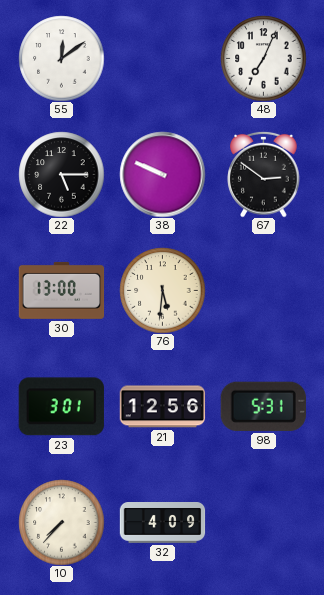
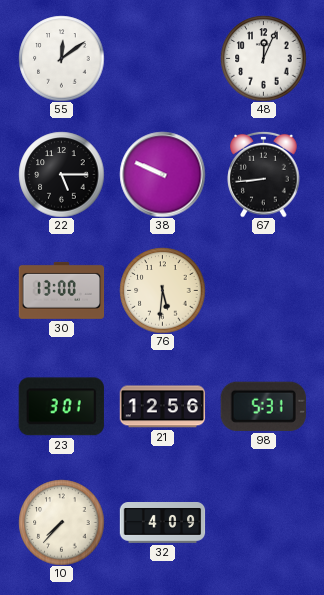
48: 7:04 -> 12:04
67: 2:51 -> 8:44
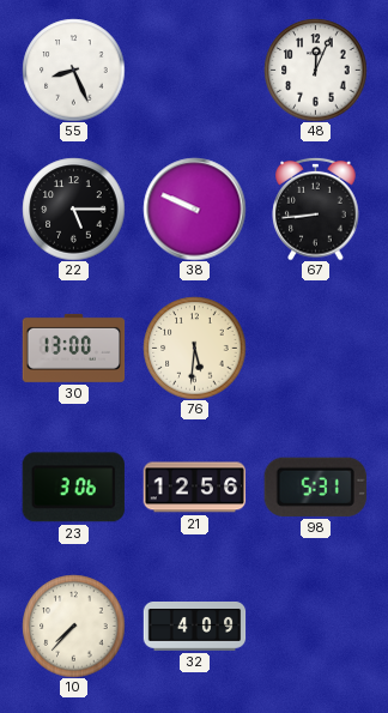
55: 12:09 -> 8:26
23: 3:01 -> 3:06
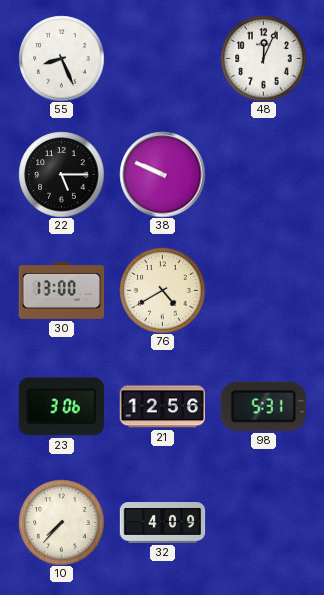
67: 8:44 -> none
76: 5:31 -> 4:40
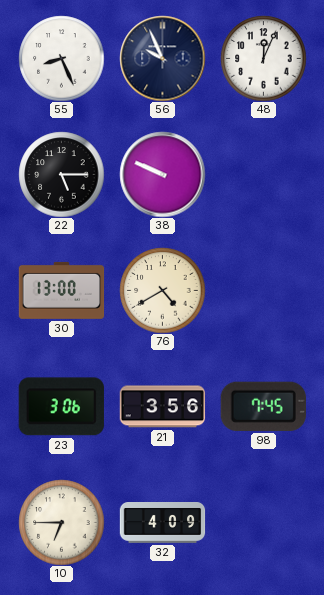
56: none -> 9:56
21: 12:56 -> 3:56
98: 5:31 -> 7:45
10: 7:37 -> 6:45
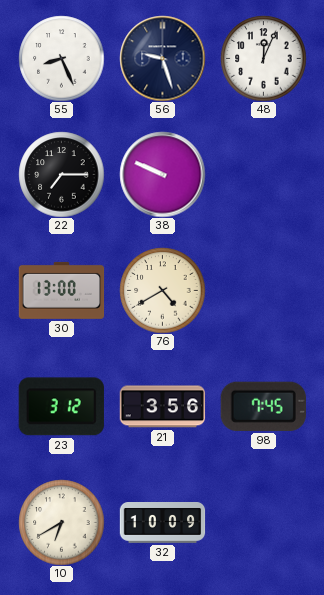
56: 9:56 -> 9:27
22: 5:15 -> 7:15
23: 3:06 -> 3:12
10: 6:45 -> 6:40
32: 4:09 -> 10:09
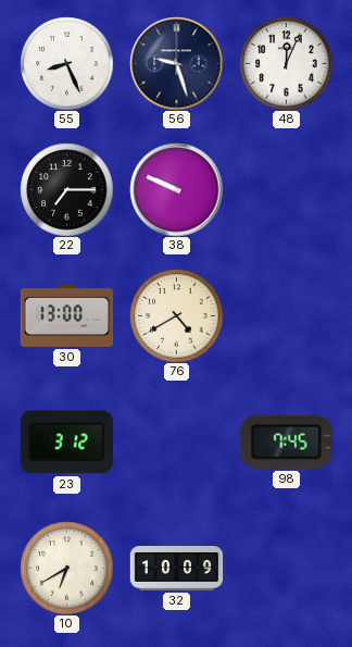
21: 3:56 -> none
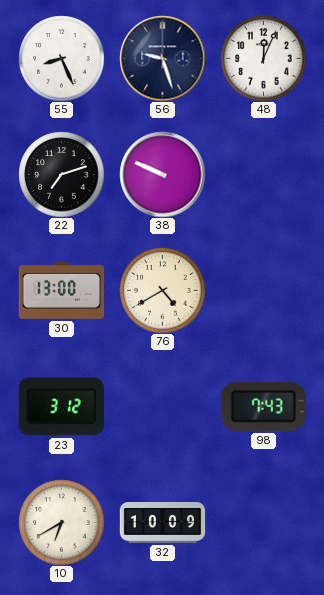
22: 7:15 -> 7:12
98: 7:45 -> 7:43
